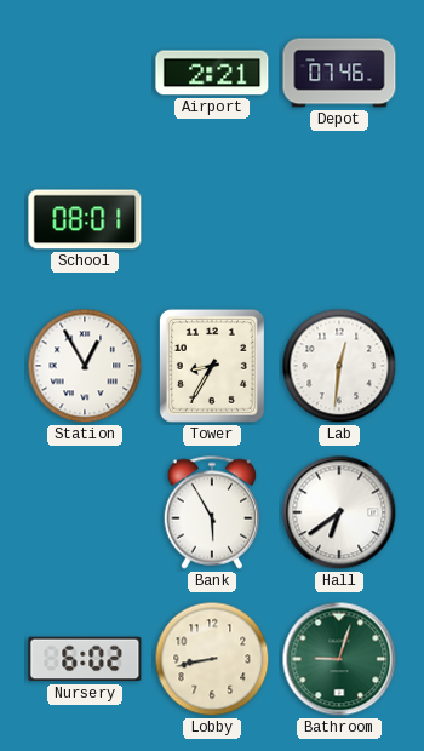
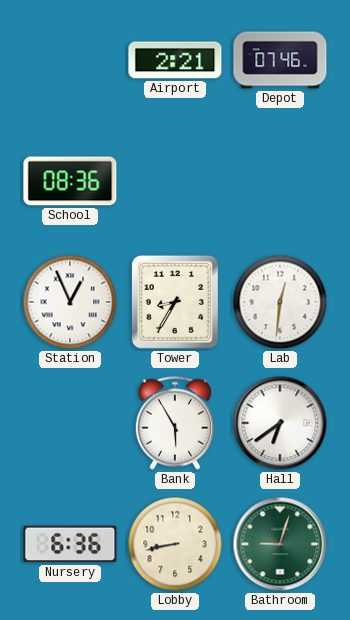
School: 08:01 -> 08:36
Station: 12:55 -> 12:56
Nursery: 6:02 -> 6:36
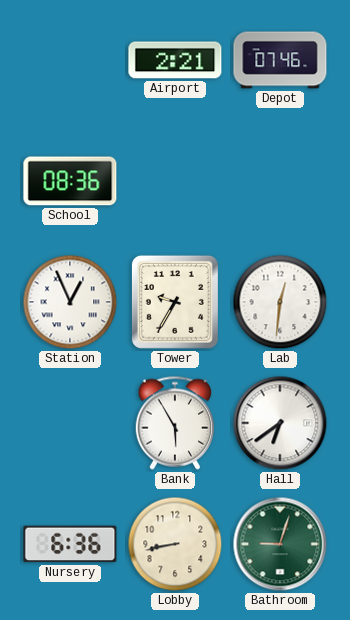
Tower: 8:35 -> 9:35
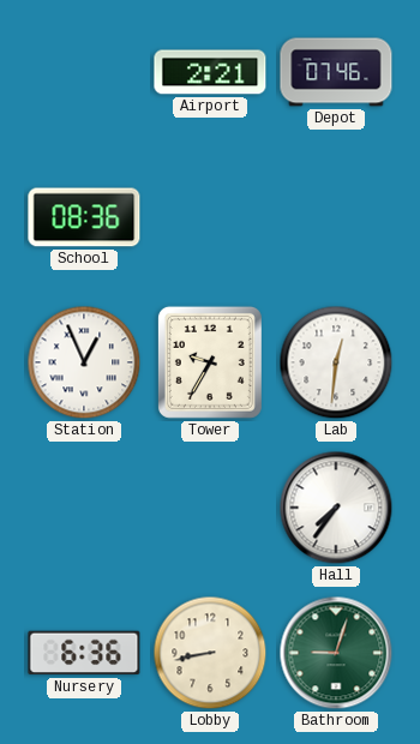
Bank: 5:55 -> none
Hall: 6:39 -> 7:36
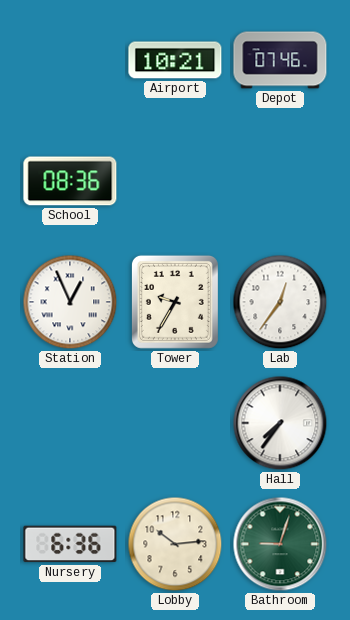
Airport: 2:21 -> 10:21
Lab: 12:31 -> 12:36
Lobby: 8:43 -> 10:14
